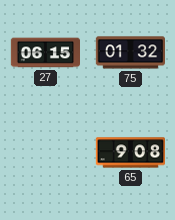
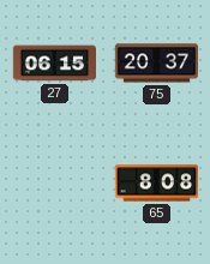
75: 01:32 -> 20:37
65: 9:08 -> 8:08
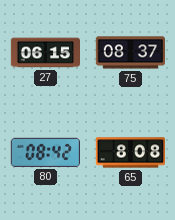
75: 20:37 -> 08:37
80: none -> 08:42
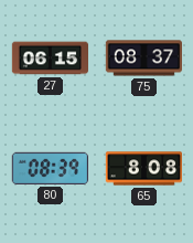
80: 08:42 -> 08:39
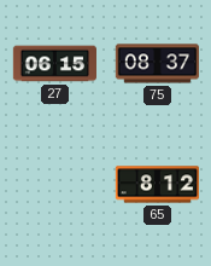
80: 08:39 -> none
65: 8:08 -> 8:12
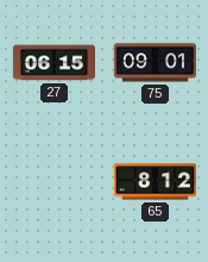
75: 08:37 -> 09:01
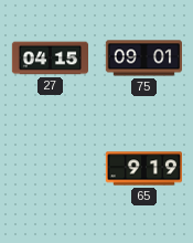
27: 06:15 -> 04:15
65: 8:12 -> 9:19
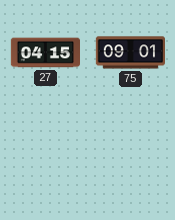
65: 9:19 -> none
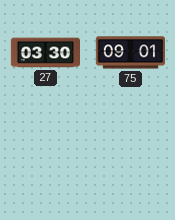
27: 04:15 -> 03:30
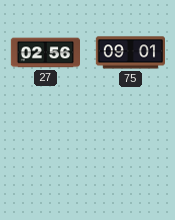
27: 03:30 -> 02:56
